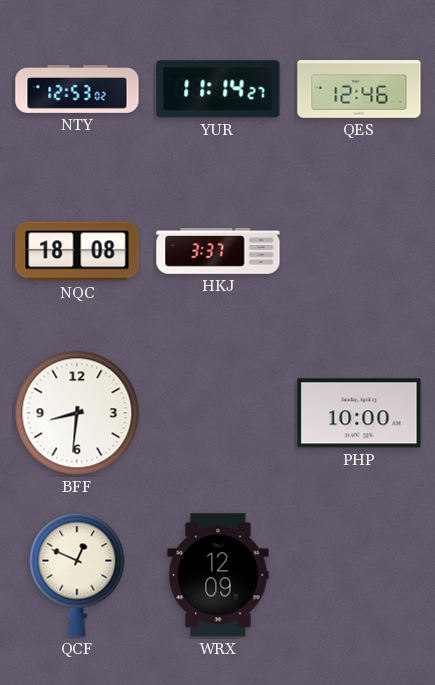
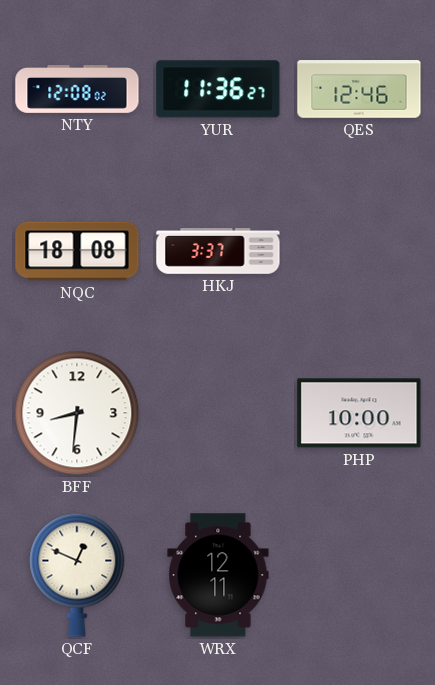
NTY: 12:53 -> 12:08
YUR: 11:14 -> 11:36
WRX: 12:09 -> 12:11
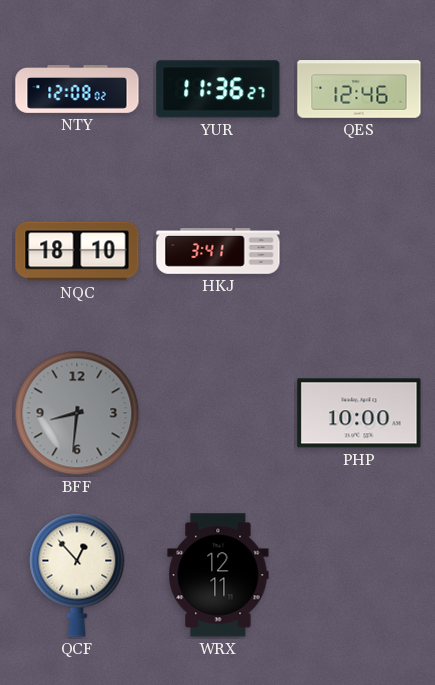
NQC: 18:08 -> 18:10
HKJ: 3:37 -> 3:41
BFF dial: white -> grey
QCF: 12:49 -> 12:53
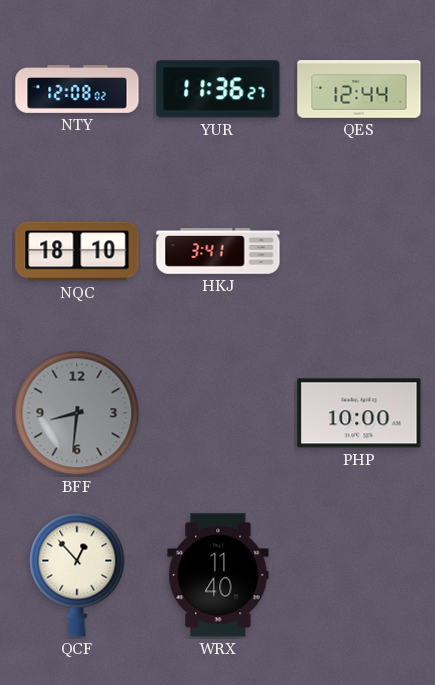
QES: 12:46 -> 12:44
WRX: 12:11 -> 11:40
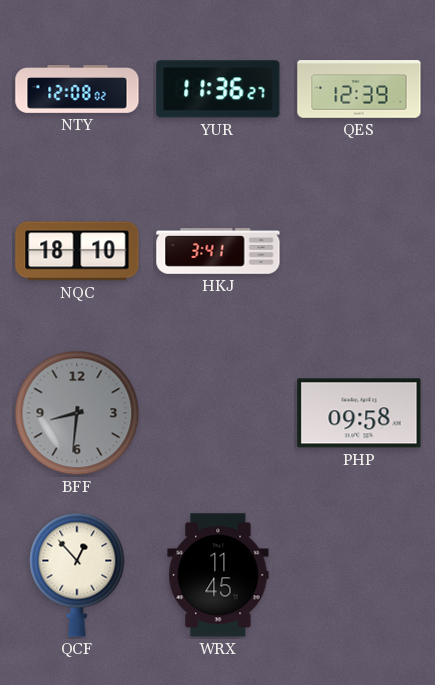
QES: 12:44 -> 12:39
PHP: 10:00 -> 09:58
WRX: 11:40 -> 11:45
